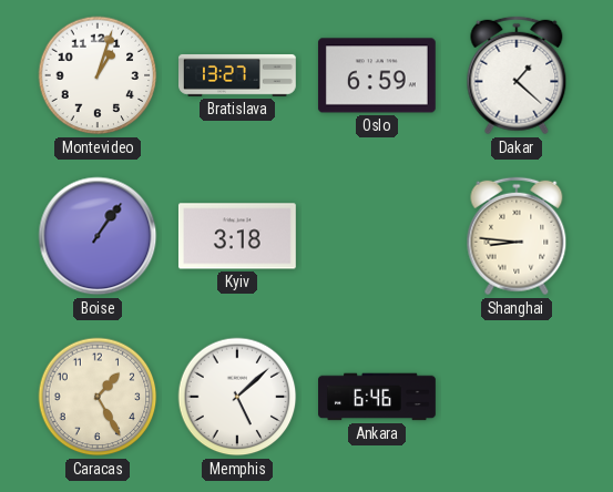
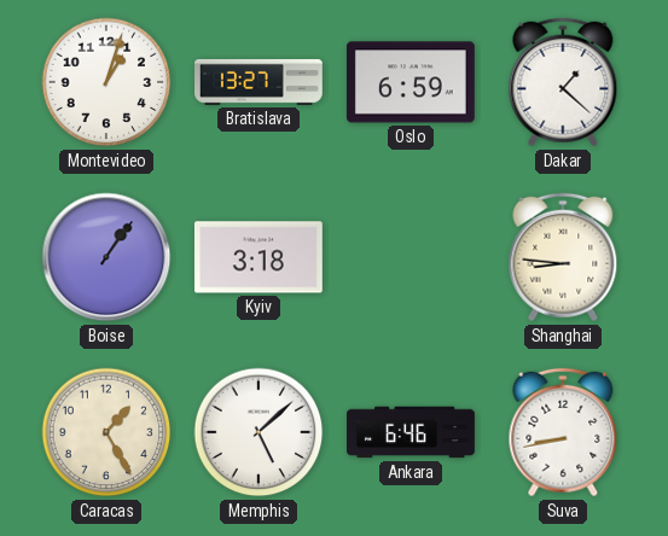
Suva: none -> 8:43
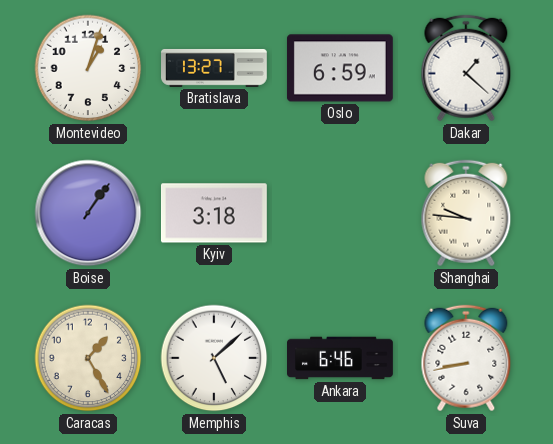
Shanghai: 8:46 -> 9:46
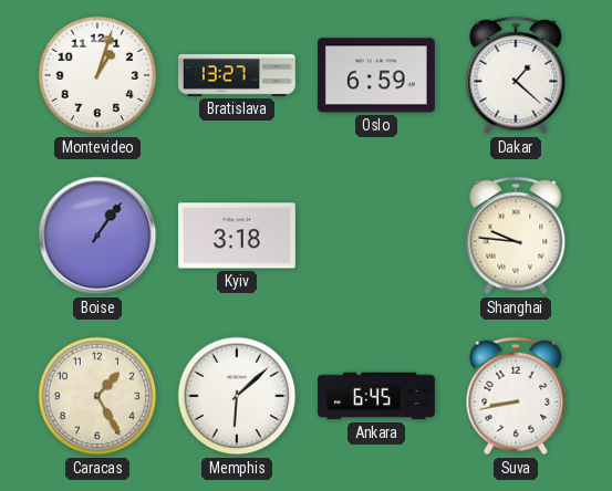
Memphis: 5:08 -> 6:08
Ankara: 6:46 -> 6:45
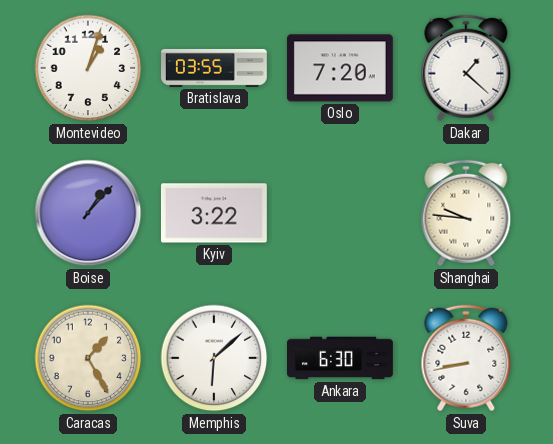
Bratislava: 13:27 -> 03:55
Oslo: 6:59 -> 7:20
Boise: 1:06 -> 1:07
Kyiv: 3:18 -> 3:22
Ankara: 6:45 -> 6:30
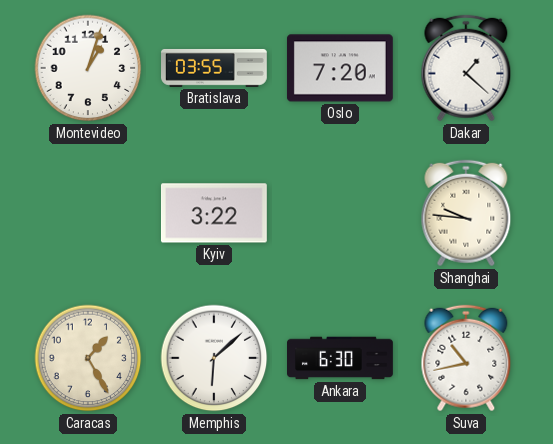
Boise: 1:07 -> none
Suva: 8:43 -> 10:43
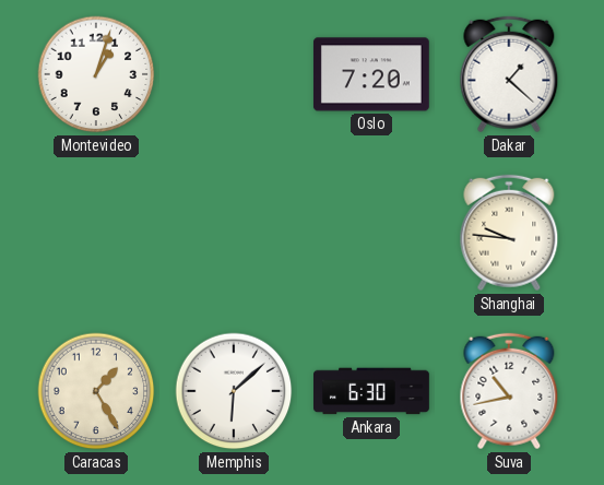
Bratislava: 03:55 -> none
Kyiv: 3:22 -> none
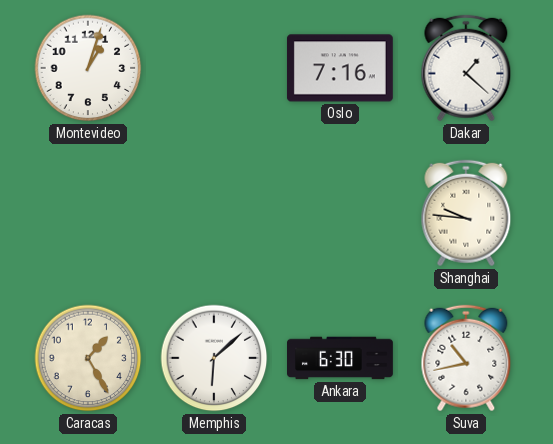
Oslo: 7:20 -> 7:16
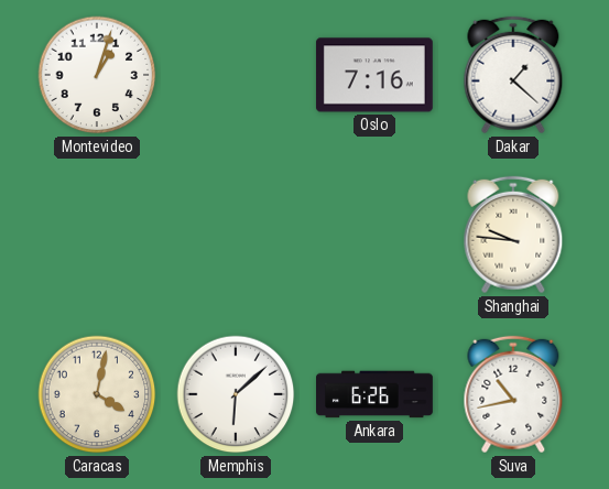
Caracas: 1:25 -> 4:02
Ankara: 6:30 -> 6:26
